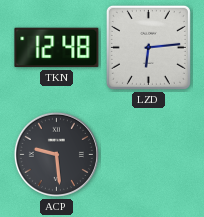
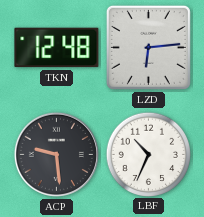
LBF: none -> 10:34
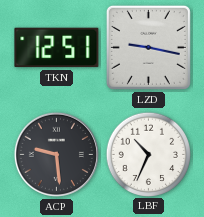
TKN: 12:48 -> 12:51
LZD: 6:14 -> 9:17
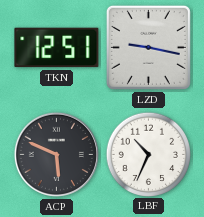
ACP: 9:29 -> 5:49
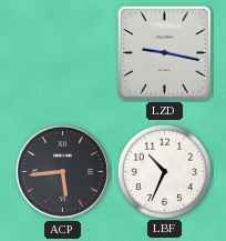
TKN: 12:51 -> none
ACP: 5:49 -> 5:44
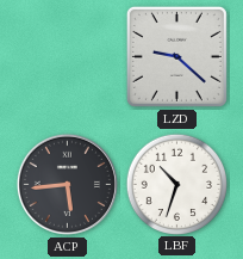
LZD: 9:17 -> 9:22
LBF: 10:34 -> 10:33
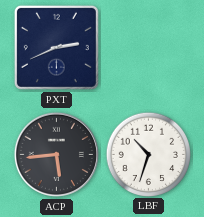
PXT: none -> 2:41
LZD: 9:22 -> none
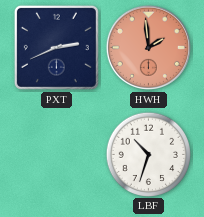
HWH: none -> 1:59
ACP: 5:44 -> none
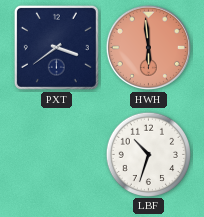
PXT: 2:41 -> 3:39
HWH: 1:59 -> 5:59
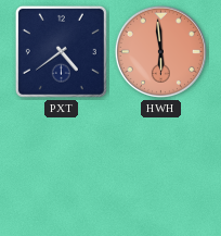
PXT: 3:39 -> 4:39
LBF: 10:33 -> none
